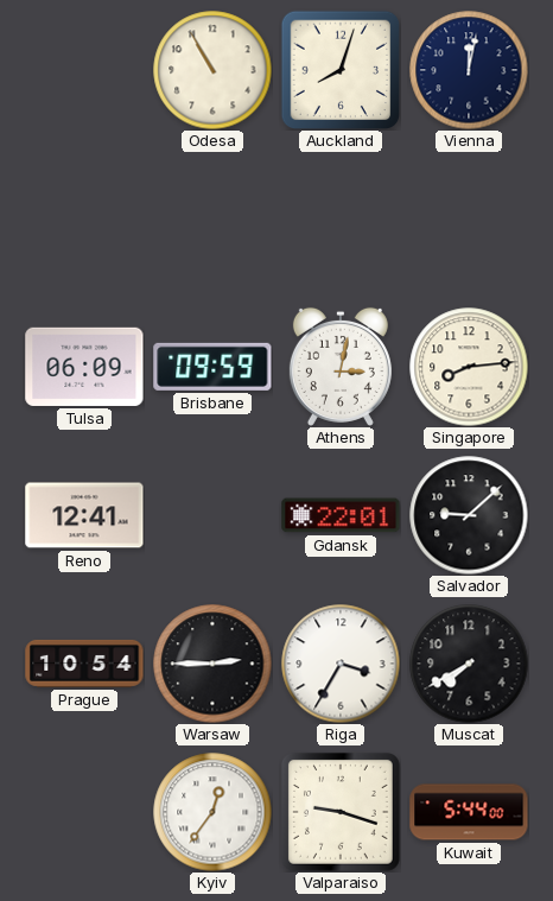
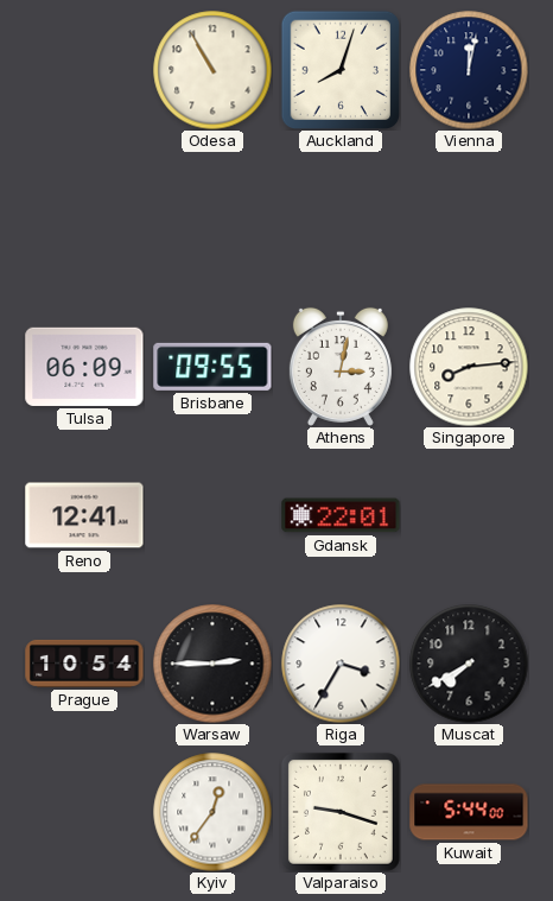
Brisbane: 09:59 -> 09:55
Salvador: 9:08 -> none
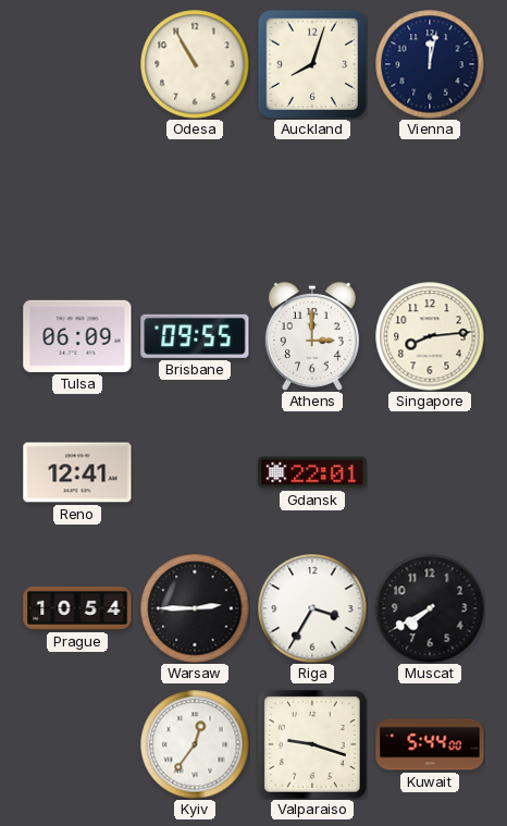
Athens: 3:02 -> 3:00
